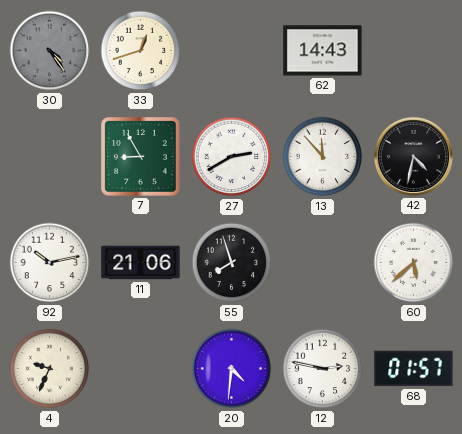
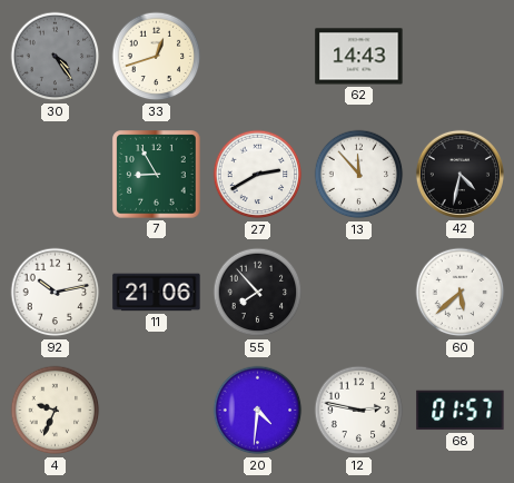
55: 7:57 -> 7:53
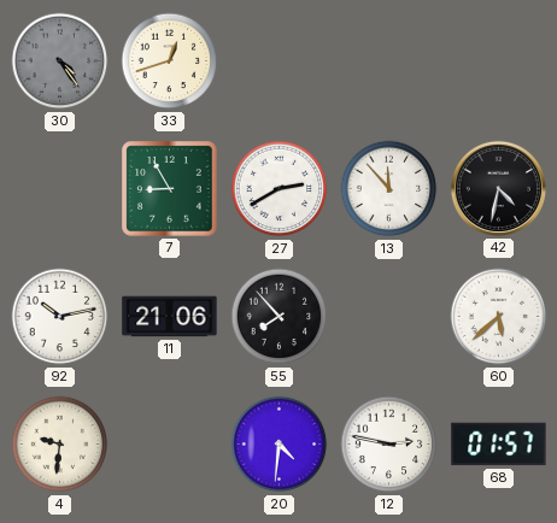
62: 14:43 -> none
4: 9:34 -> 9:31
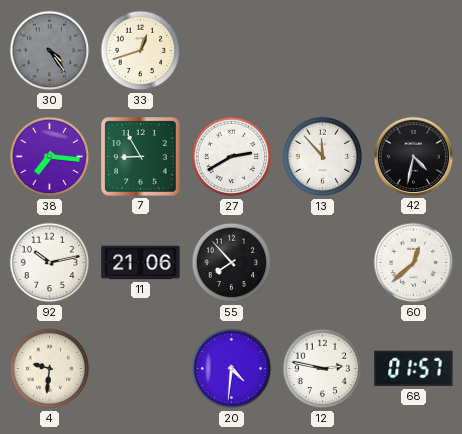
38: none -> 7:16
60: 5:38 -> 12:38
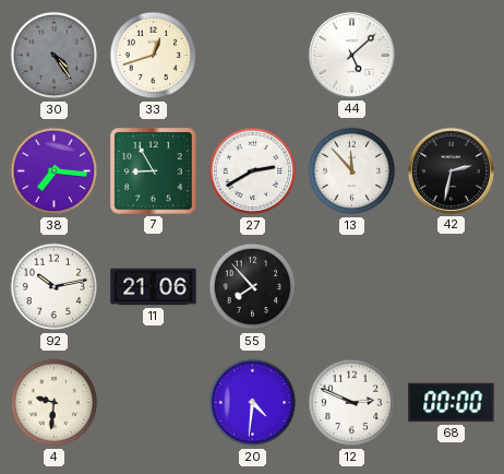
44: none -> 5:08
42: 4:32 -> 2:32
60: 12:38 -> none
12: 2:47 -> 2:49
68: 01:57 -> 00:00
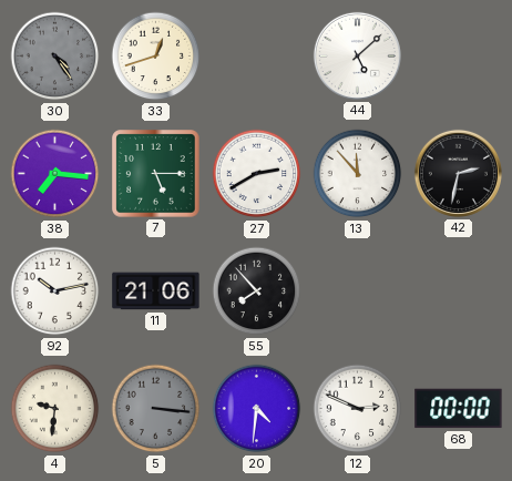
7: 8:55 -> 5:15
5: none -> 3:16
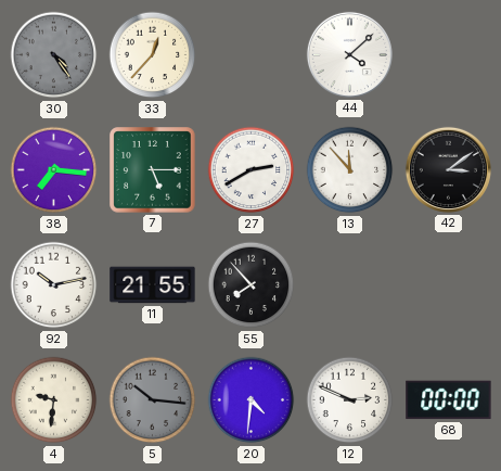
33: 12:42 -> 12:37
44: 5:08 -> 4:08
42: 2:32 -> 3:09
11: 21:06 -> 21:55
5: 3:16 -> 10:16
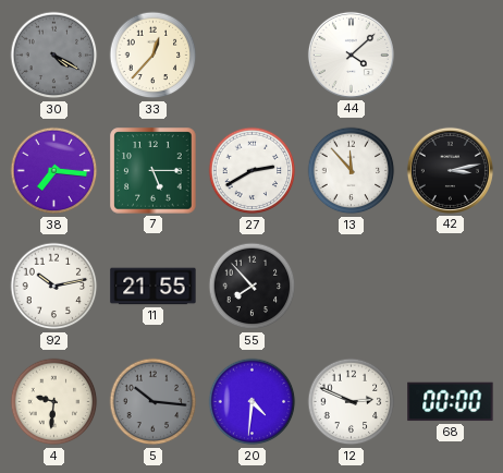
30: 4:24 -> 4:20
42: 3:09 -> 3:13
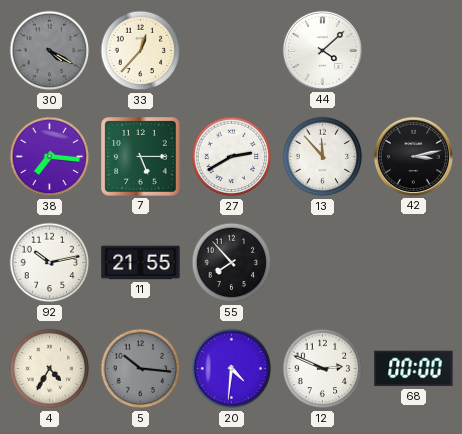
4: 9:31 -> 4:35
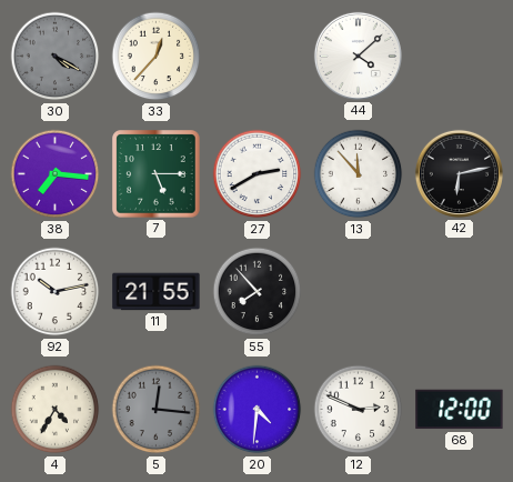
42: 3:13 -> 6:13
5: 10:16 -> 12:16
68: 00:00 -> 12:00
